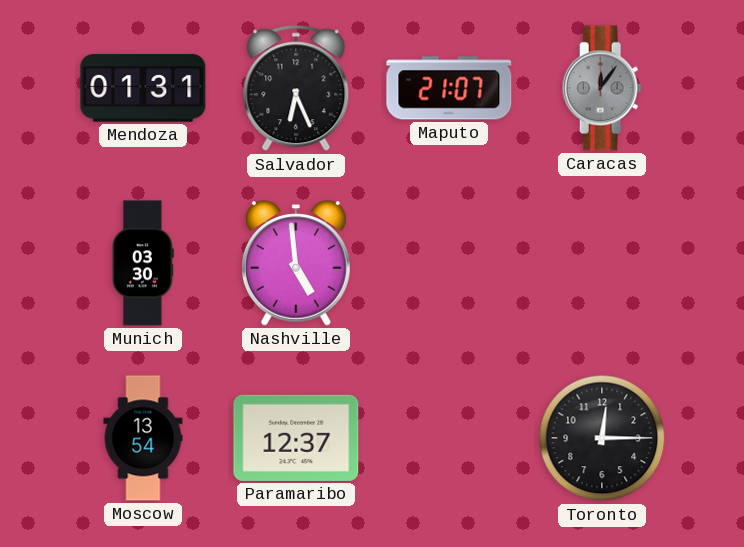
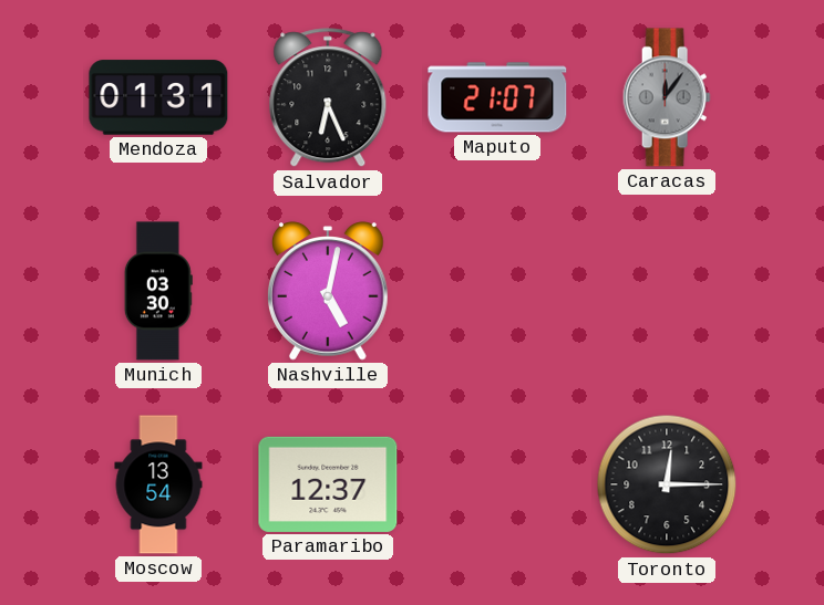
Nashville: 4:59 -> 5:02
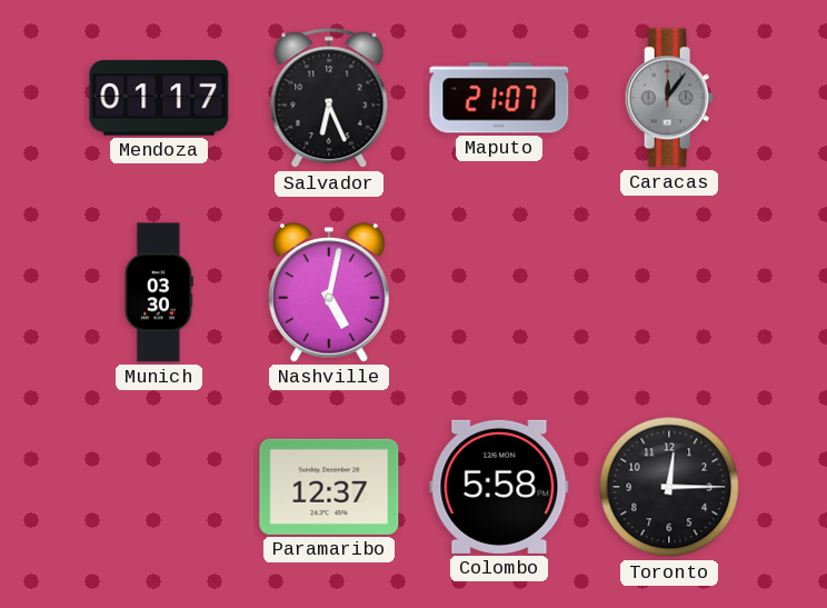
Mendoza: 01:31 -> 01:17
Moscow: 13:54 -> none
Colombo: none -> 5:58
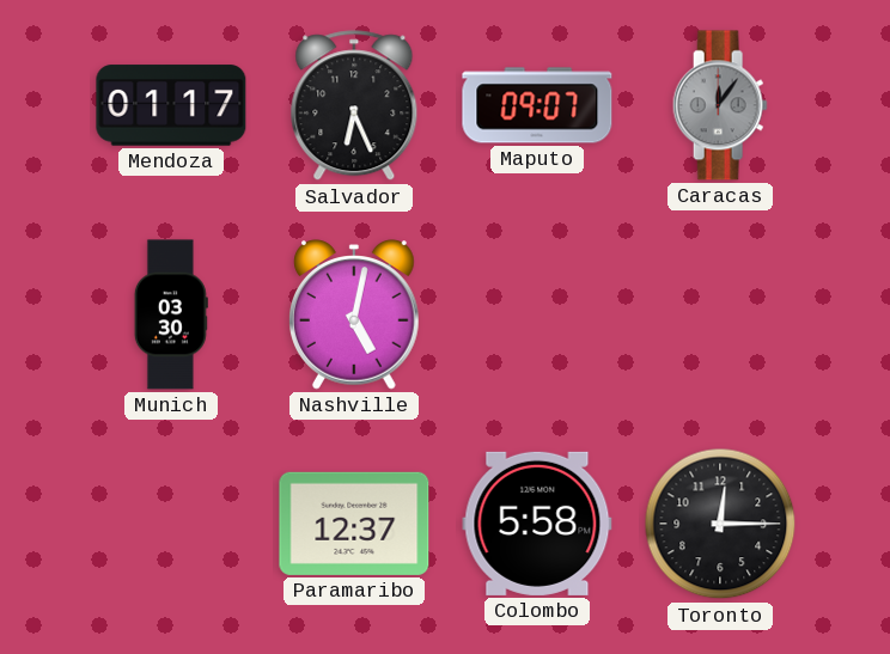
Maputo: 21:07 -> 09:07
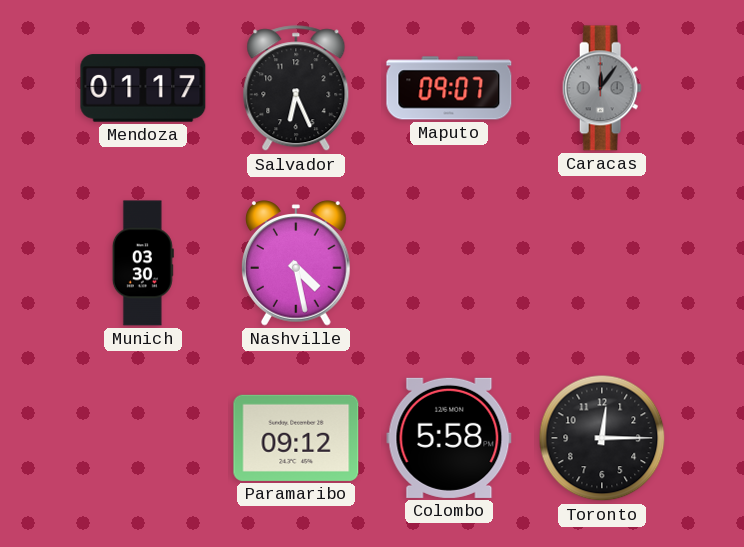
Nashville: 5:02 -> 4:28
Paramaribo: 12:37 -> 09:12
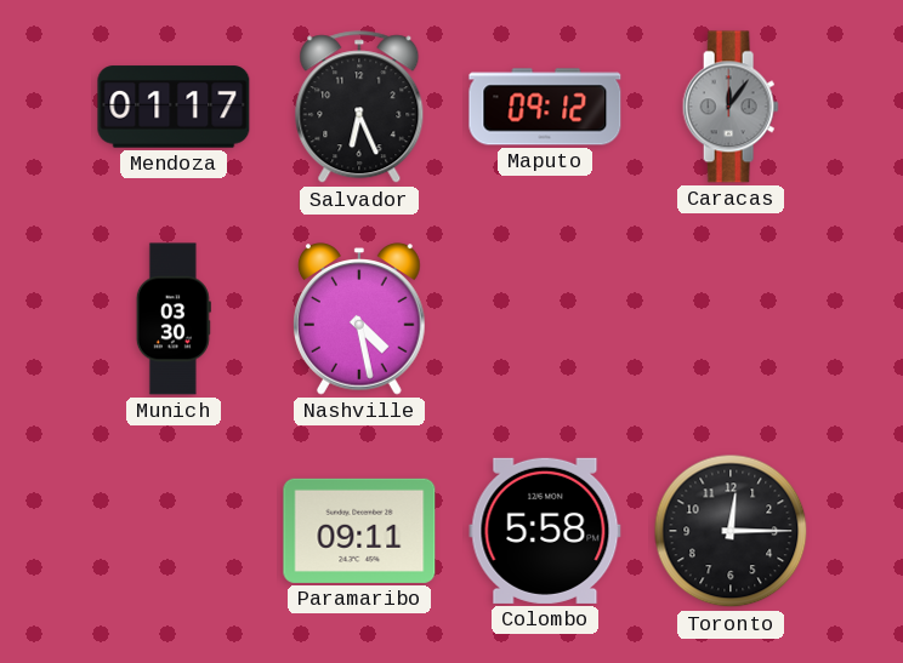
Maputo: 09:07 -> 09:12
Paramaribo: 09:12 -> 09:11
